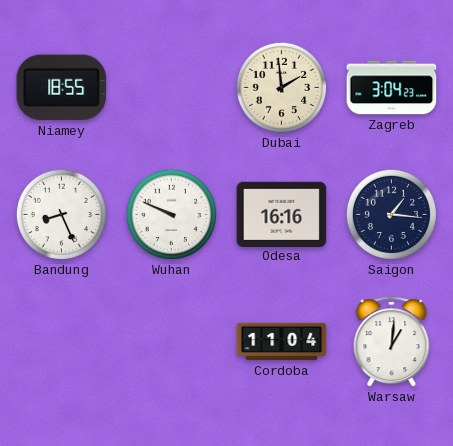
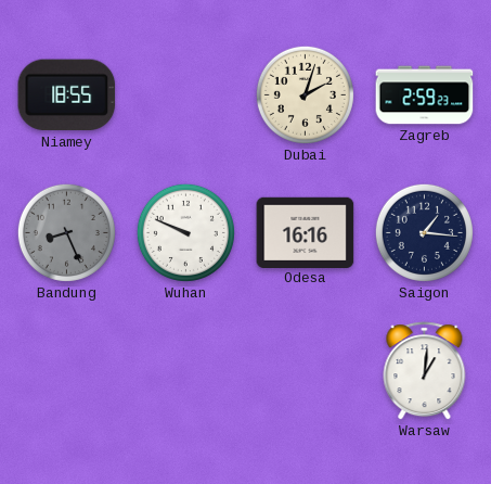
Dubai: 1:59 -> 2:03
Zagreb: 3:04 -> 2:59
Bandung dial: white -> grey
Cordoba: 11:04 -> none
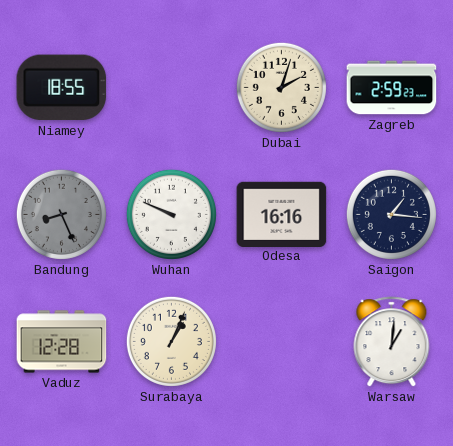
Vaduz: none -> 12:28
Surabaya: none -> 1:04
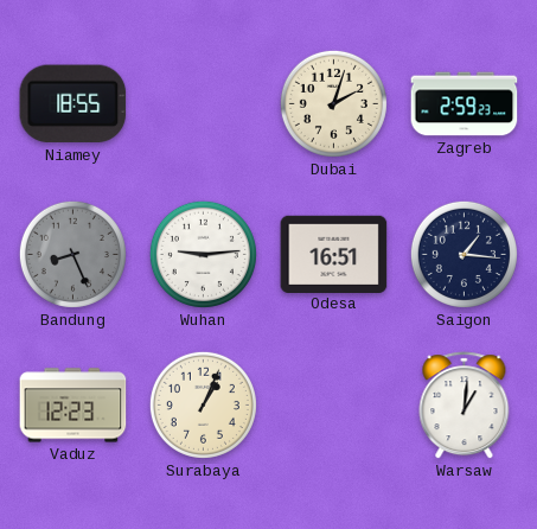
Wuhan: 9:49 -> 9:14
Odesa: 16:16 -> 16:51
Vaduz: 12:28 -> 12:23
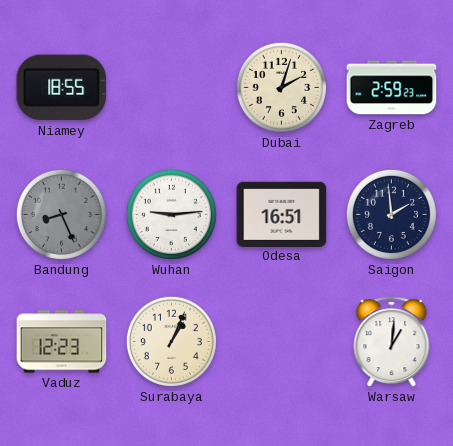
Saigon: 1:16 -> 1:59
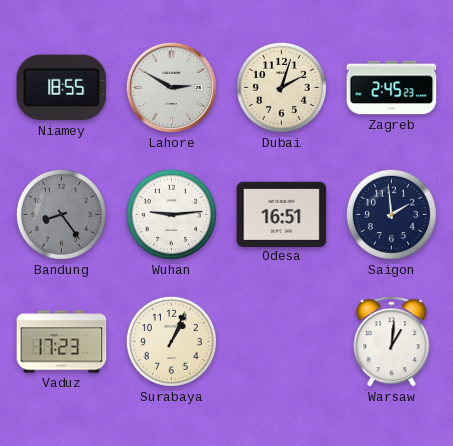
Lahore: none -> 2:50
Zagreb: 2:59 -> 2:45
Bandung: 8:26 -> 8:24
Vaduz: 12:23 -> 17:23
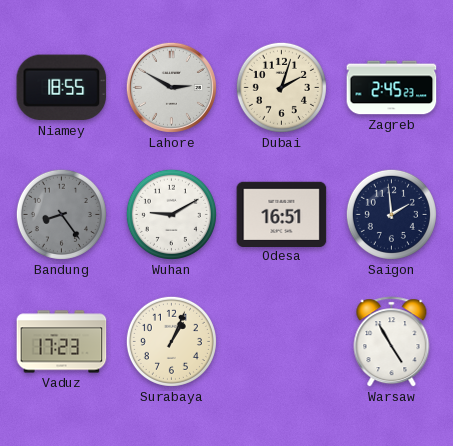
Wuhan: 9:14 -> 9:10
Warsaw: 1:01 -> 4:55
